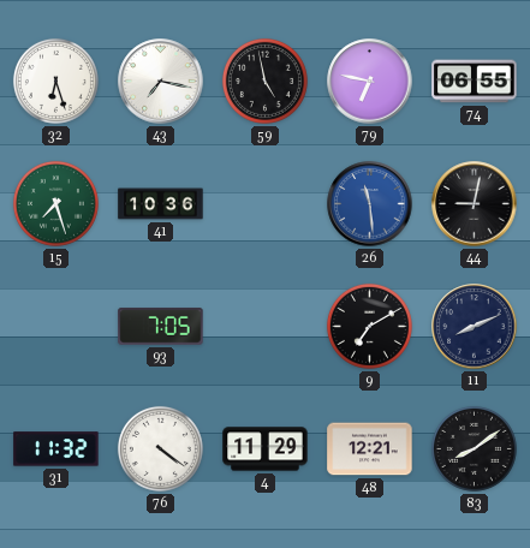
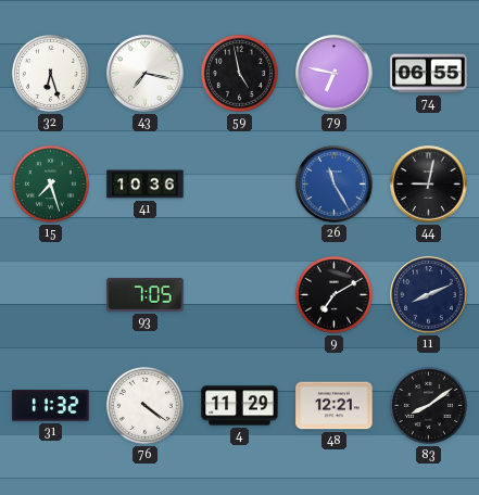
26: 11:29 -> 11:25
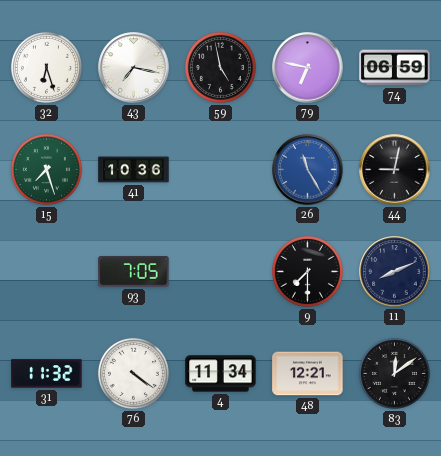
74: 06:55 -> 06:59
9: 7:10 -> 7:30
4: 11:29 -> 11:34
83: 8:09 -> 12:09
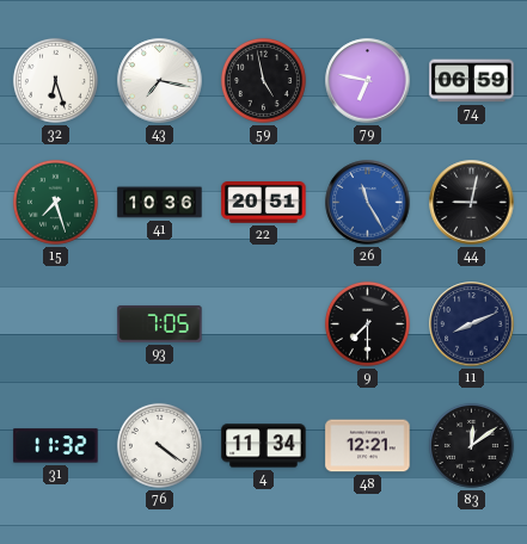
22: none -> 20:51
